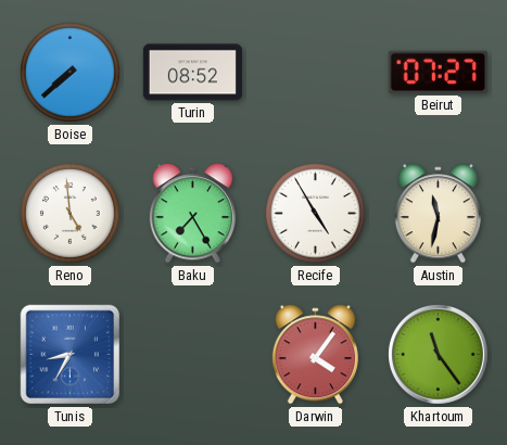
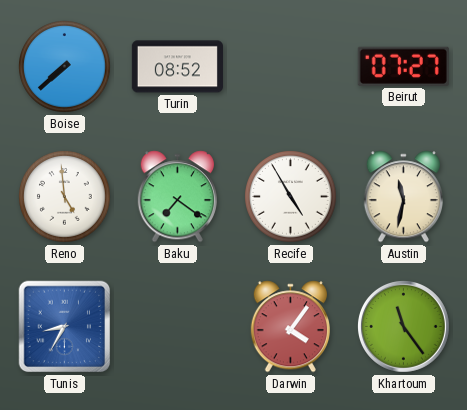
Baku: 7:25 -> 7:21
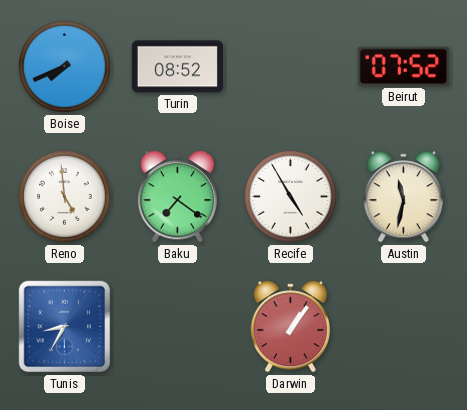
Boise: 7:38 -> 7:41
Beirut: 07:27 -> 07:52
Darwin: 4:06 -> 1:06
Khartoum: 11:24 -> none
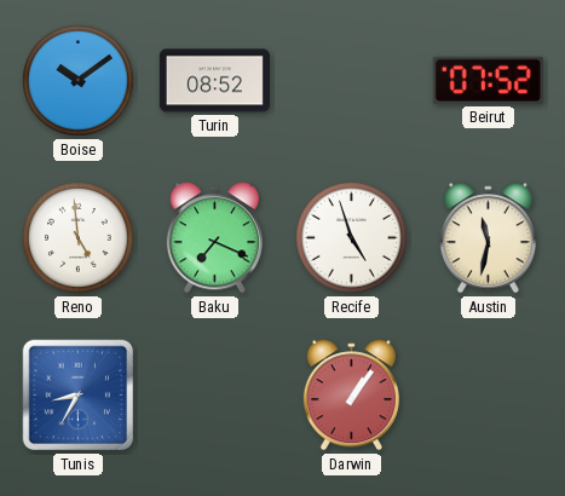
Boise: 7:41 -> 10:09
Baku: 7:21 -> 7:19
Recife: 4:55 -> 4:57
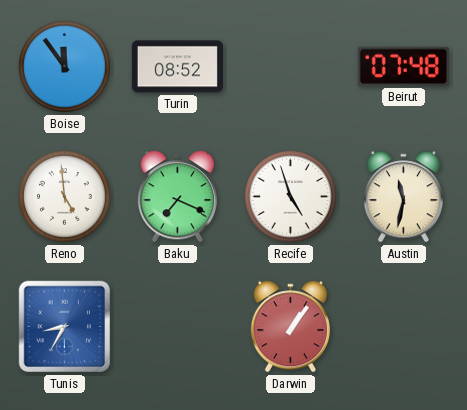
Boise: 10:09 -> 11:54
Beirut: 07:52 -> 07:48
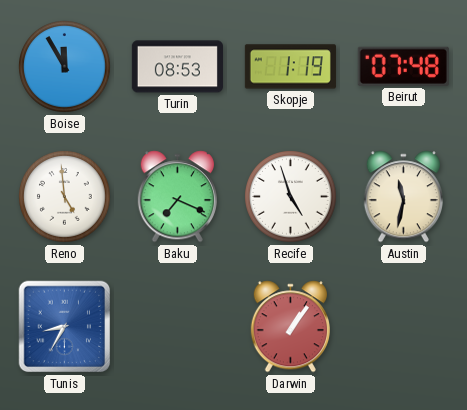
Boise: 11:54 -> 11:55
Turin: 08:52 -> 08:53
Skopje: none -> 1:19
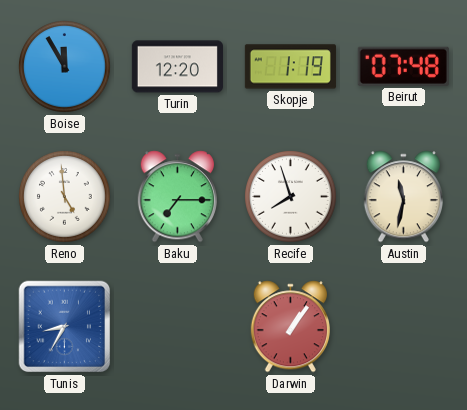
Turin: 08:53 -> 12:20
Baku: 7:19 -> 7:15
Recife: 4:57 -> 7:57
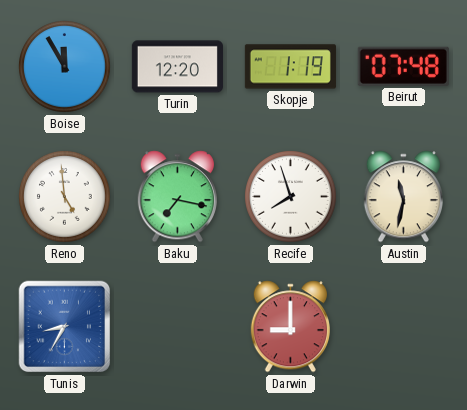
Baku: 7:15 -> 7:17
Darwin: 1:06 -> 9:00
